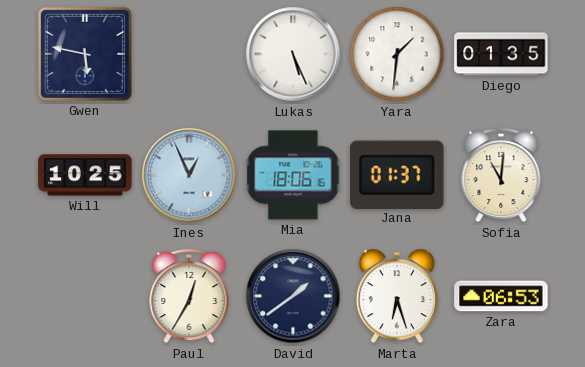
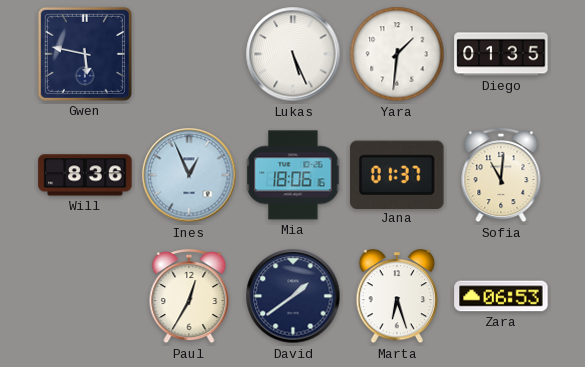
Will: 10:25 -> 8:36
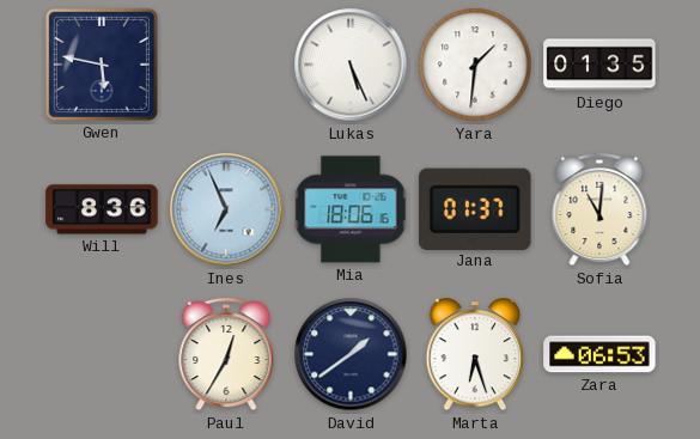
Ines: 12:56 -> 6:56
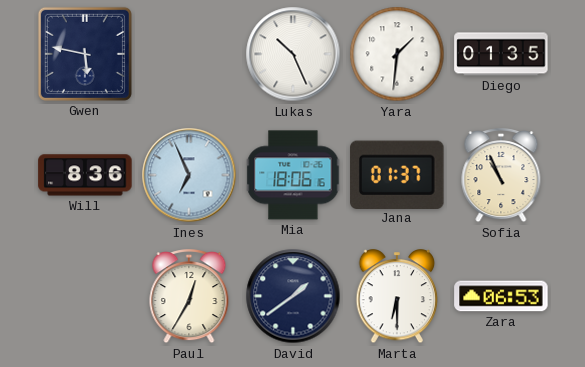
Lukas: 5:26 -> 10:26
Sofia: 11:01 -> 10:56
Marta: 6:27 -> 6:30
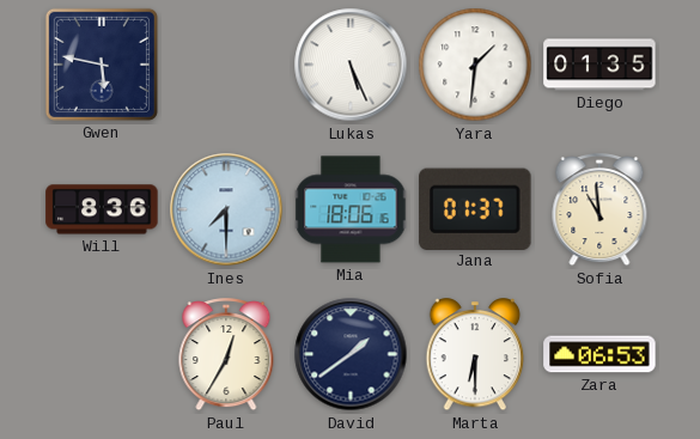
Lukas: 10:26 -> 5:26
Ines: 6:56 -> 7:30
Sofia: 10:56 -> 10:59
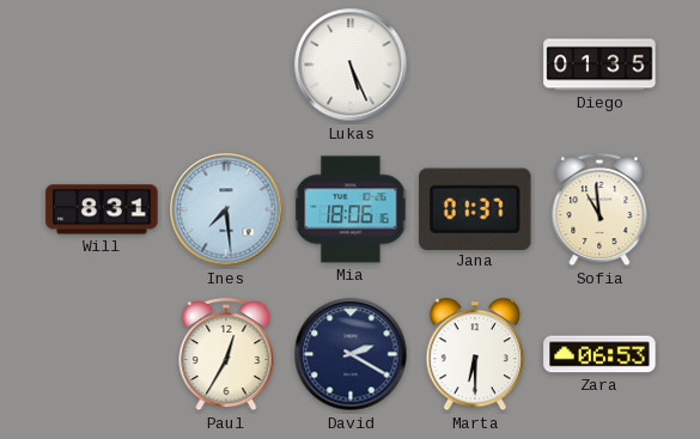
Gwen: 5:47 -> none
Yara: 1:31 -> none
Will: 8:36 -> 8:31
Ines: 7:30 -> 7:29
David: 1:39 -> 2:20
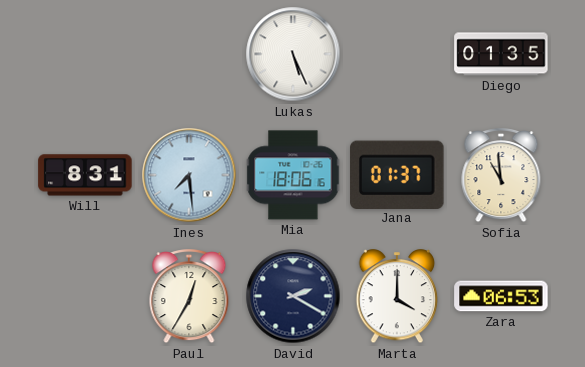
Marta: 6:30 -> 4:00
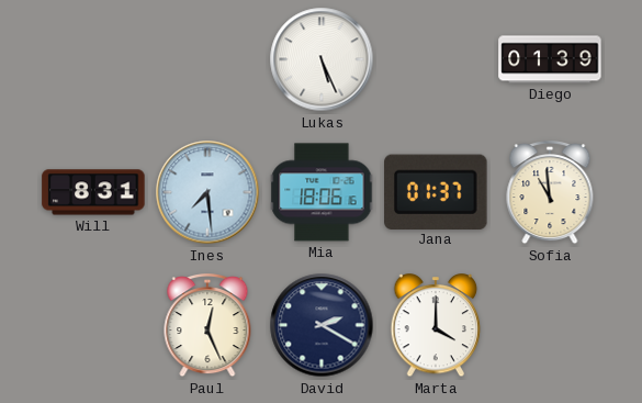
Diego: 01:35 -> 01:39
Paul: 12:35 -> 12:26
Zara: 06:53 -> none
